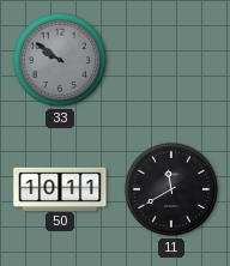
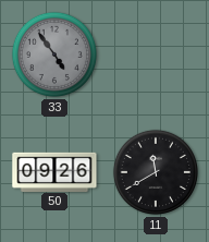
33: 9:51 -> 4:54
50: 10:11 -> 09:26
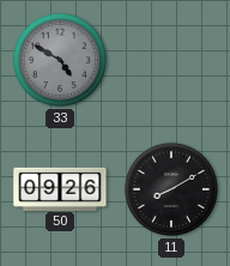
33: 4:54 -> 4:50
11: 11:40 -> 8:10
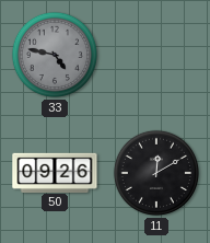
33: 4:50 -> 4:47
11: 8:10 -> 12:10
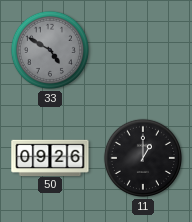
33: 4:47 -> 4:50
11: 12:10 -> 1:00
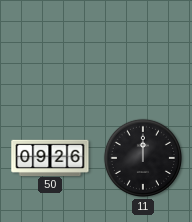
33: 4:50 -> none
11: 1:00 -> 12:00
